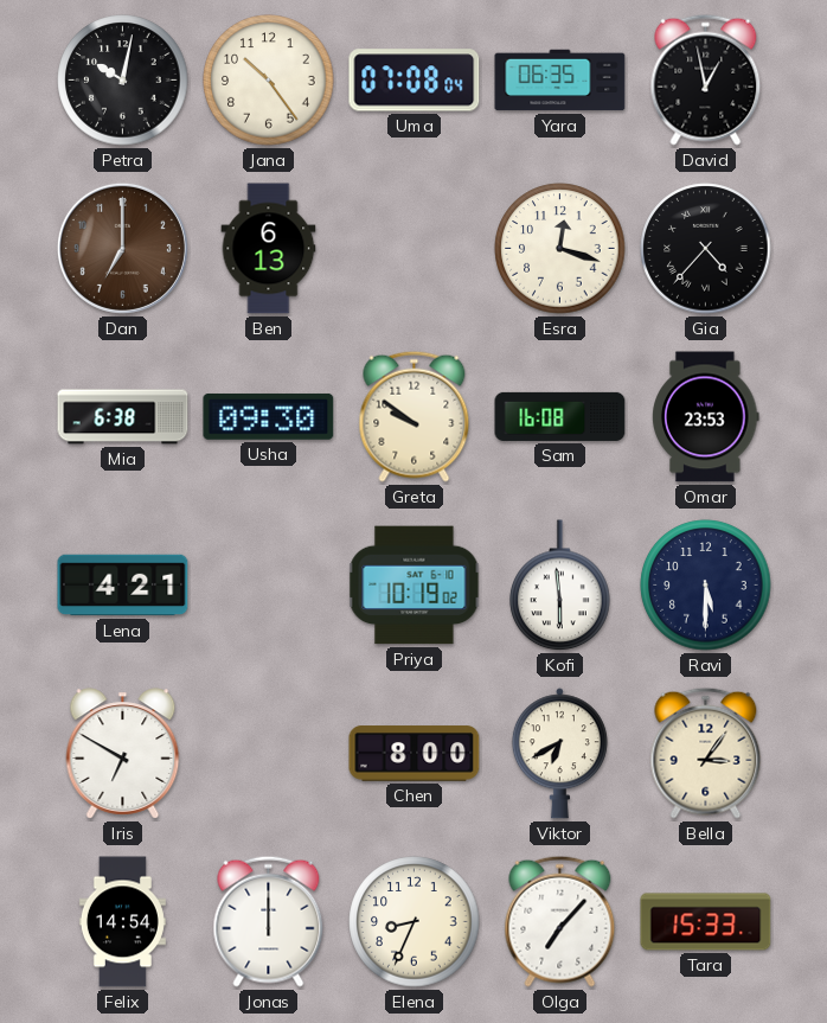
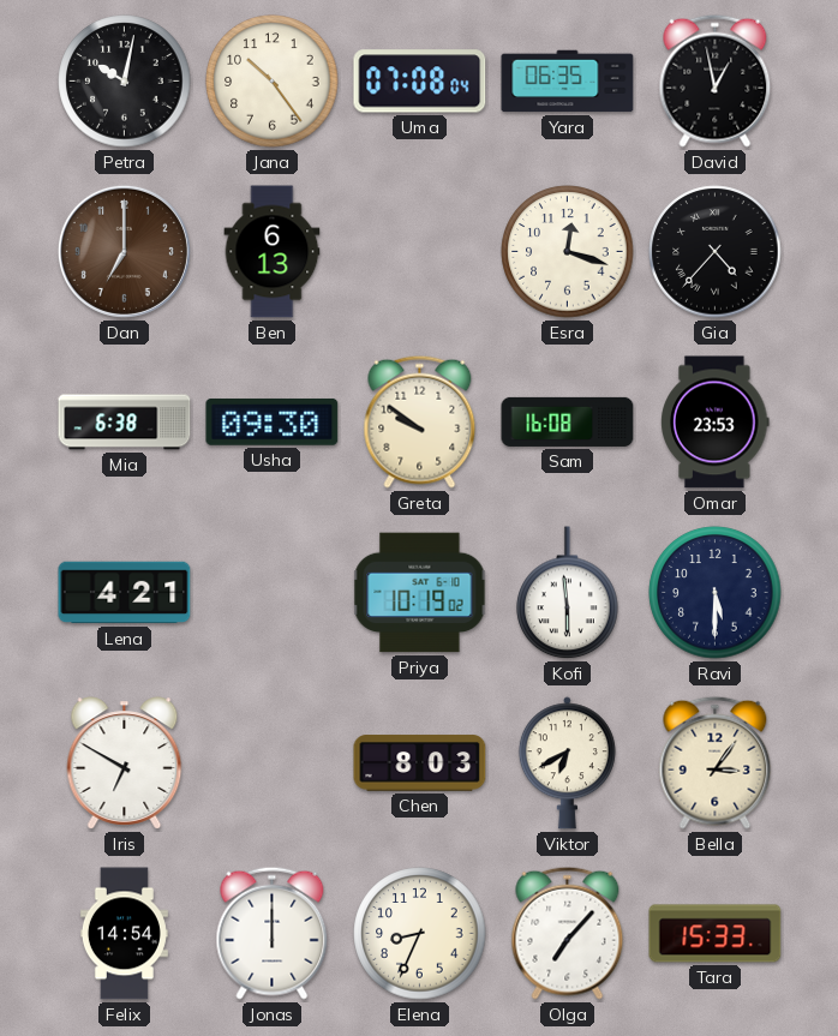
Chen: 8:00 -> 8:03
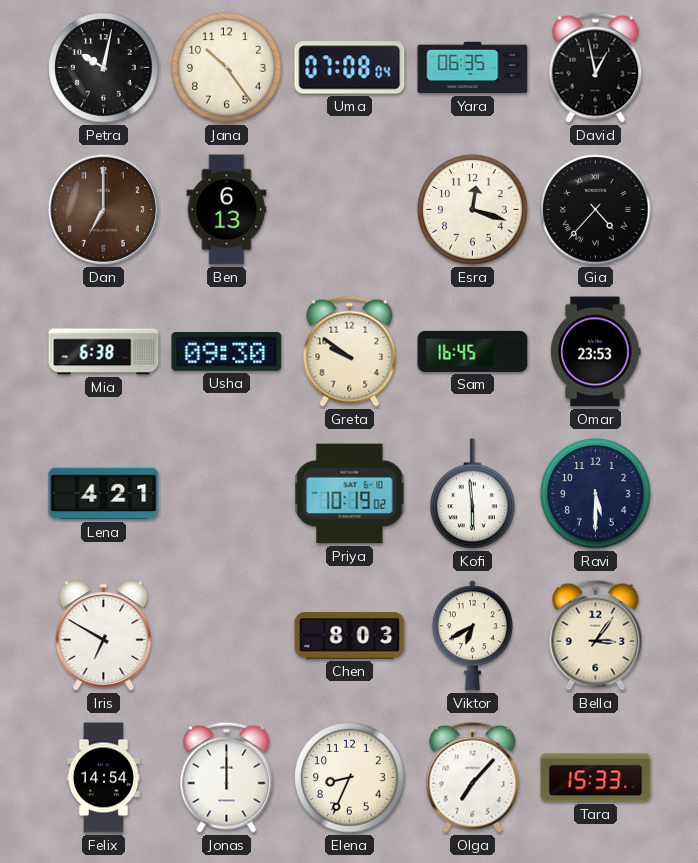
Sam: 16:08 -> 16:45
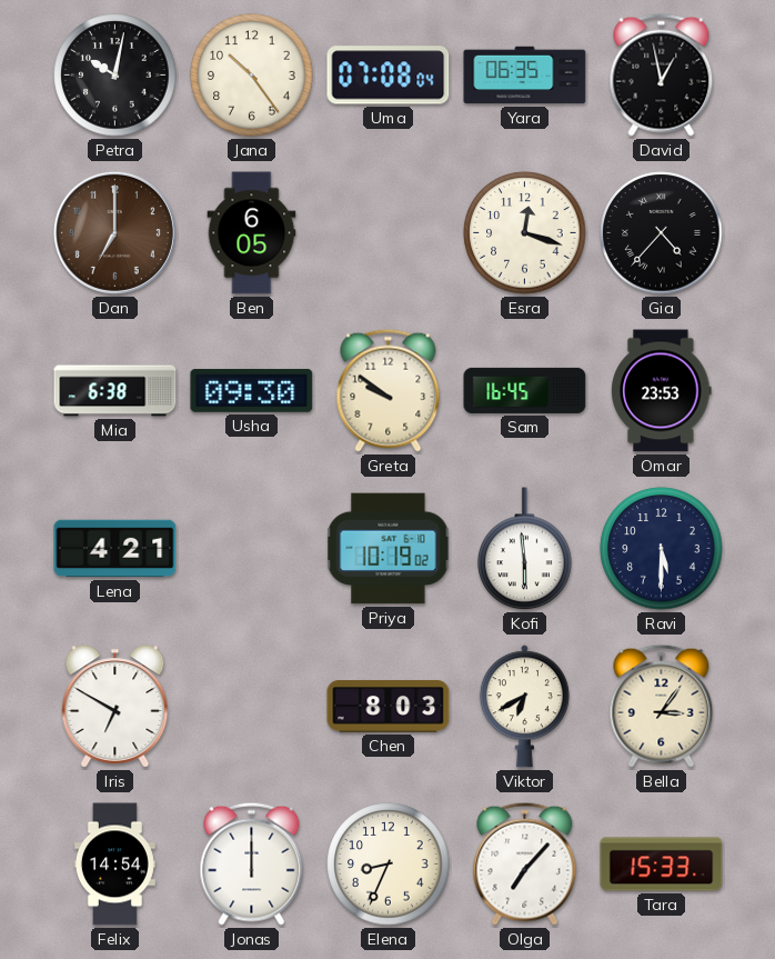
Ben: 6:13 -> 6:05
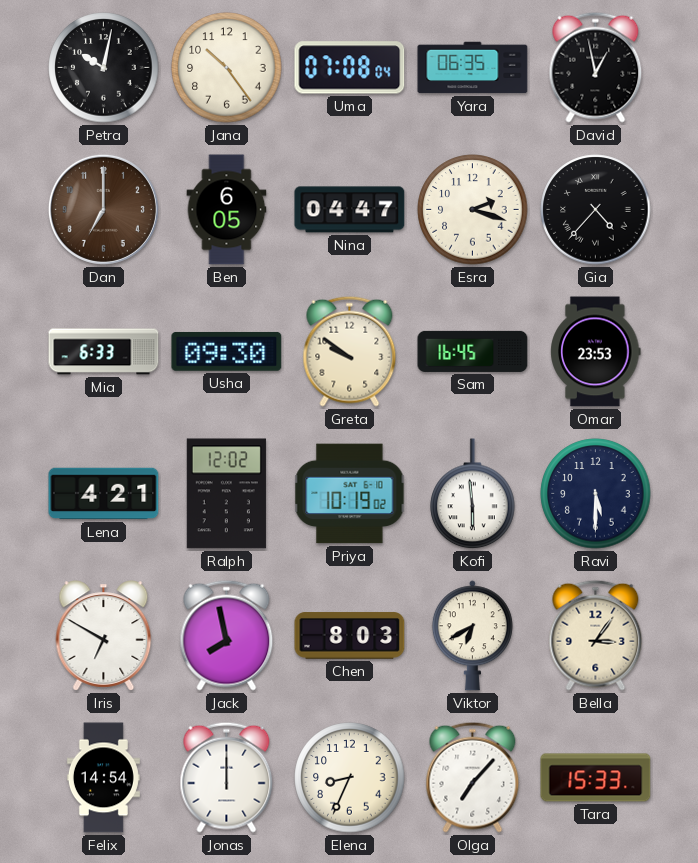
Nina: none -> 04:47
Esra: 12:18 -> 2:18
Mia: 6:38 -> 6:33
Ralph: none -> 12:02
Jack: none -> 7:58
